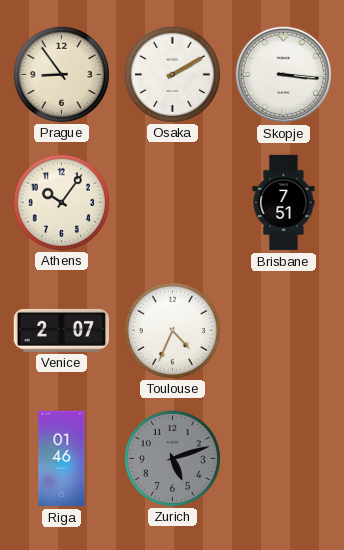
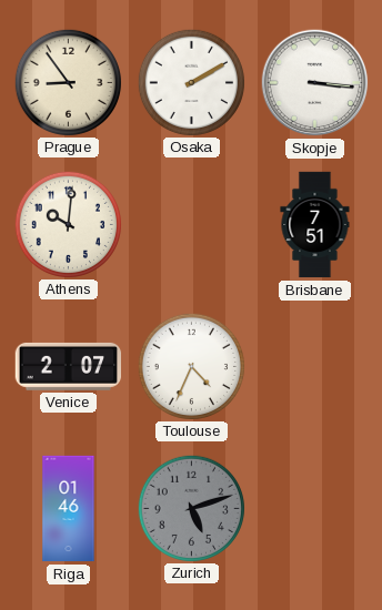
Athens: 10:06 -> 10:01
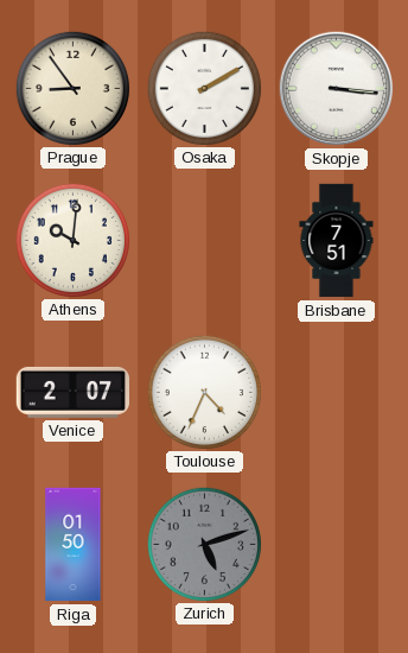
Riga: 01:46 -> 01:50
